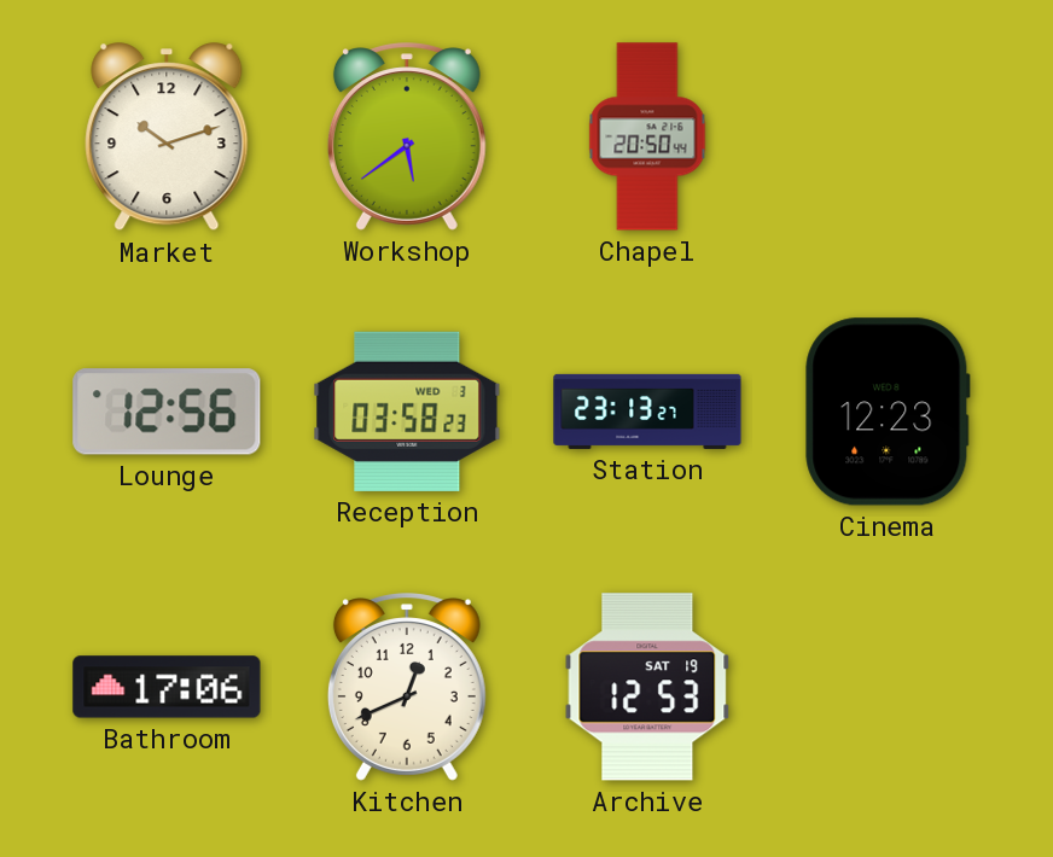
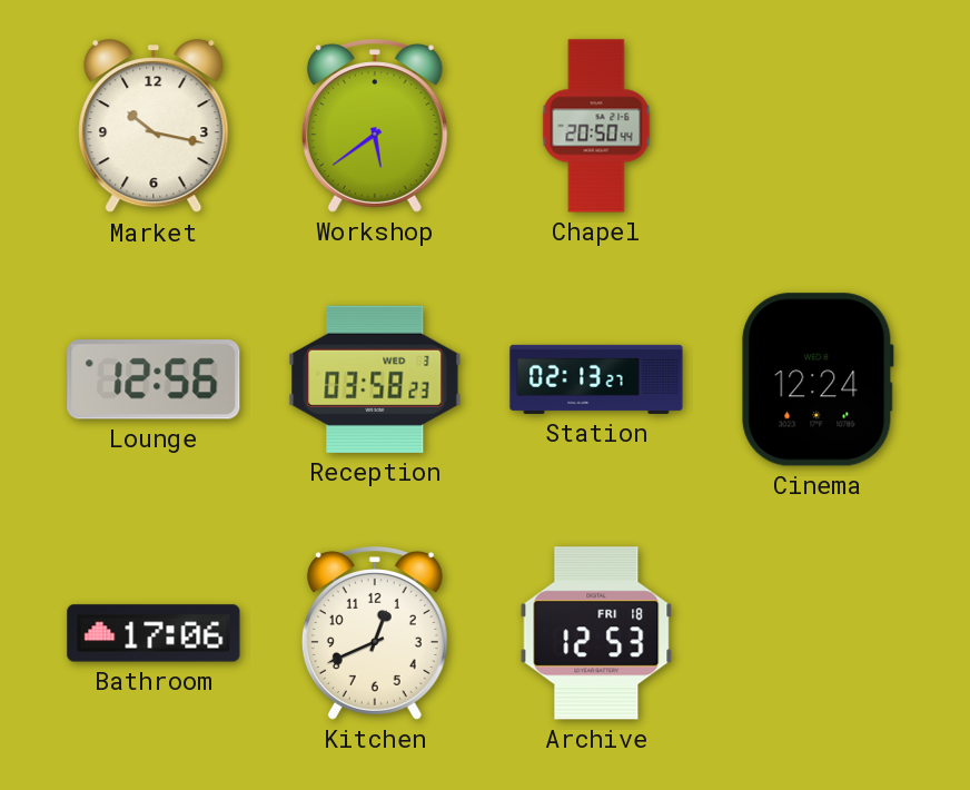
Market: 10:12 -> 10:17
Station: 23:13 -> 02:13
Cinema: 12:23 -> 12:24
Archive date: SAT 19 -> FRI 18
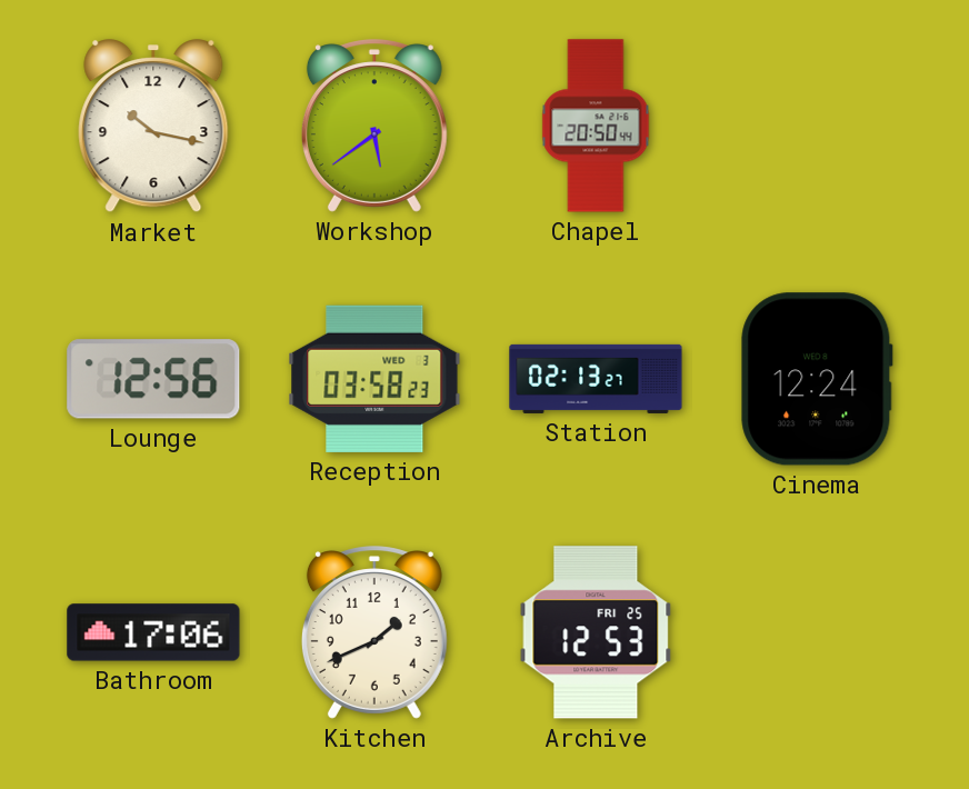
Kitchen: 12:41 -> 1:41
Archive date: FRI 18 -> FRI 25
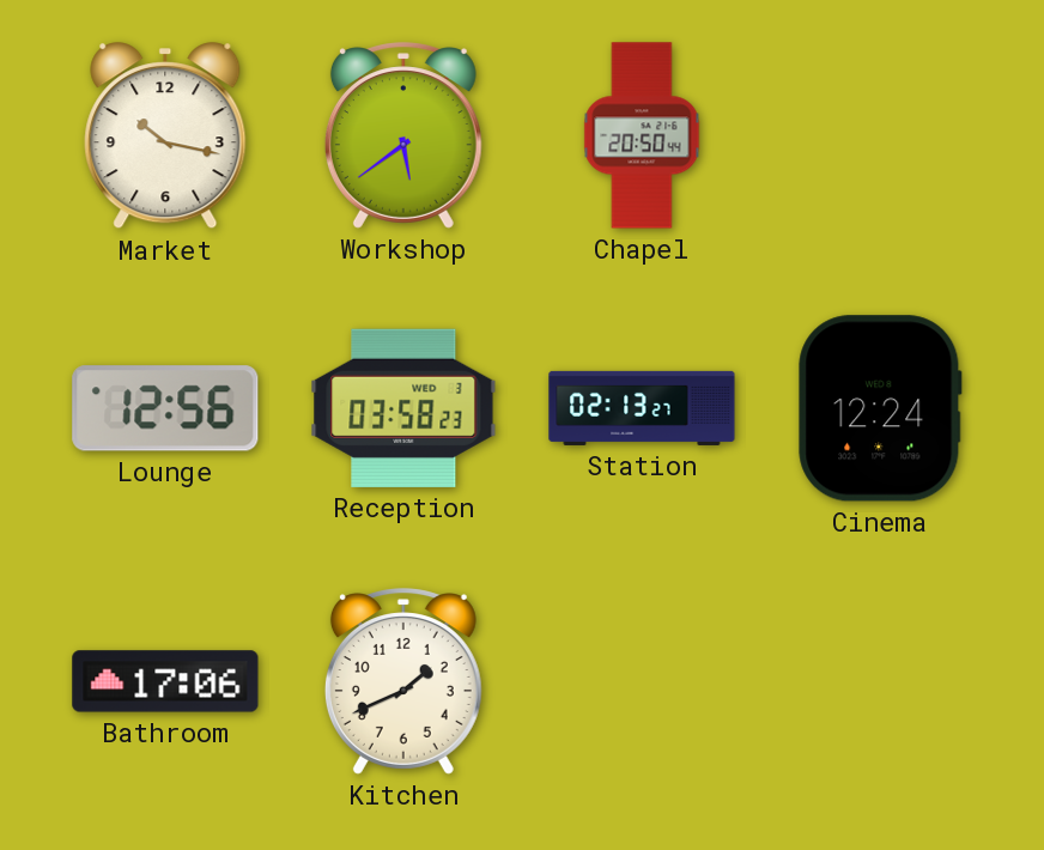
Archive: 12:53 -> none
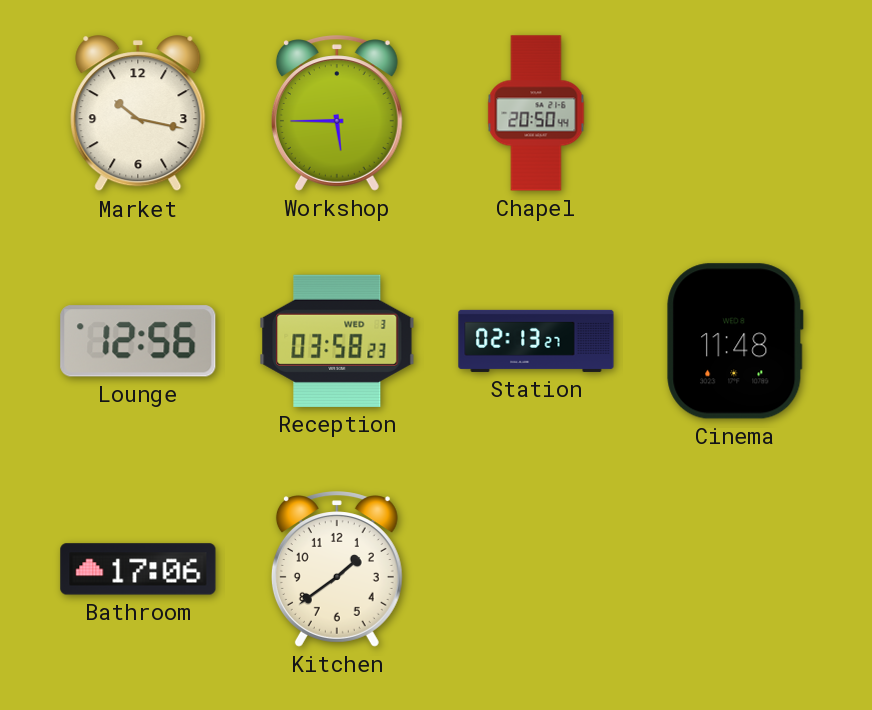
Workshop: 5:39 -> 5:45
Cinema: 12:24 -> 11:48
Kitchen: 1:41 -> 1:39
